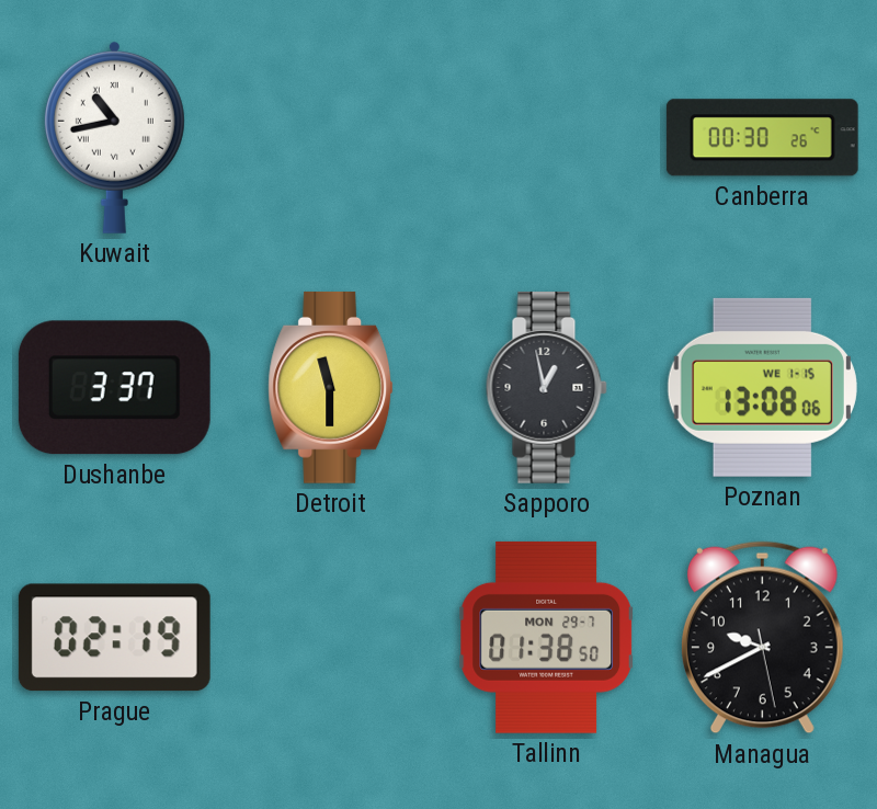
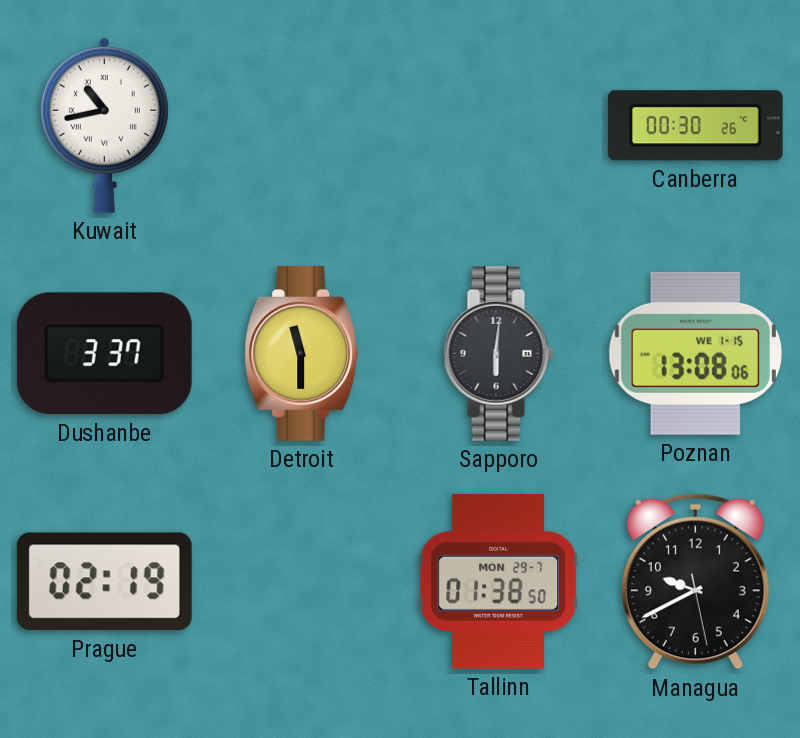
Sapporo: 12:58 -> 6:01
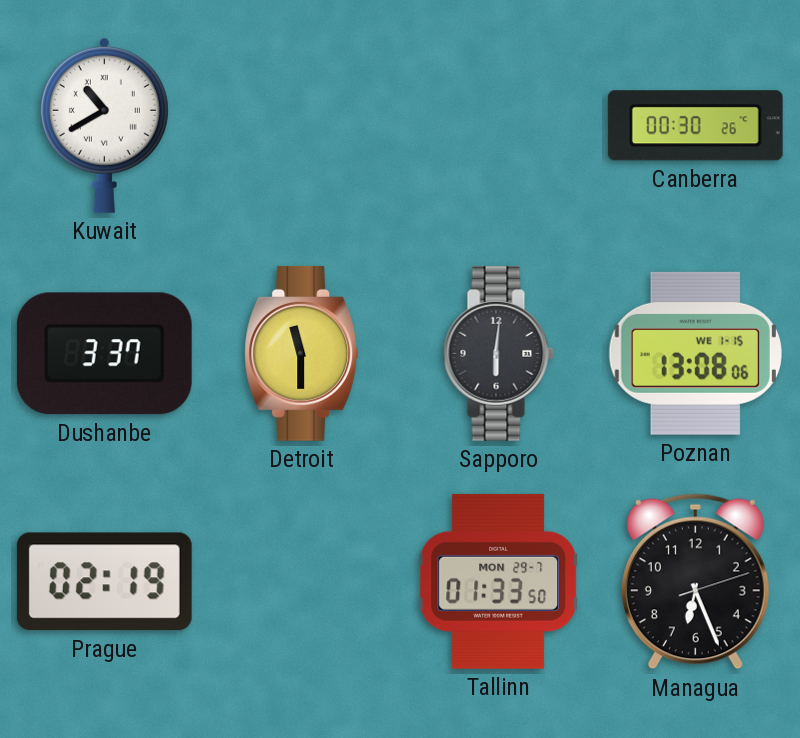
Kuwait: 10:43 -> 10:40
Tallinn: 01:38 -> 01:33
Managua: 9:40 -> 6:26
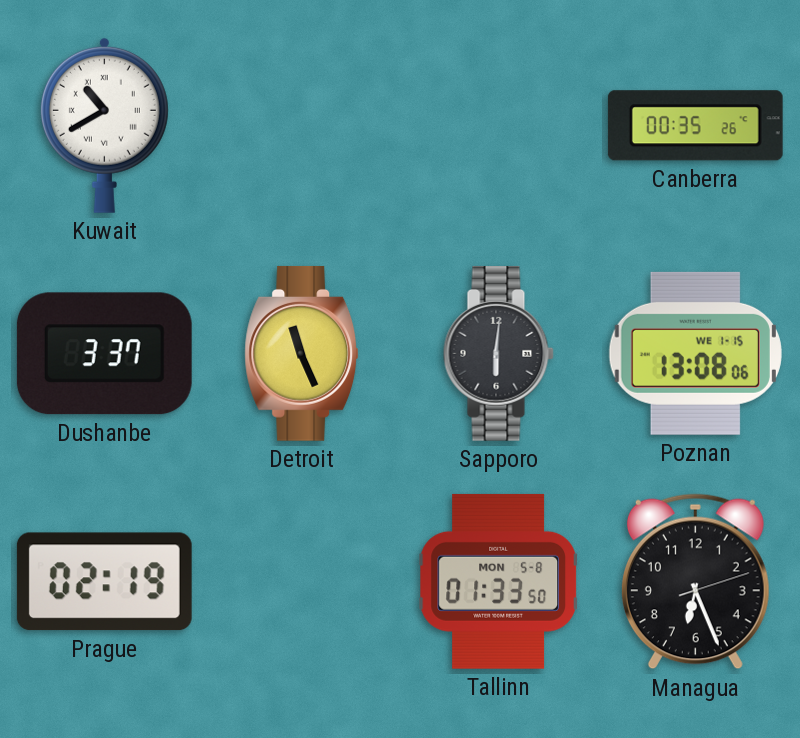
Canberra: 00:30 -> 00:35
Detroit: 11:30 -> 11:26
Tallinn date: MON 29-7 -> MON 5-8
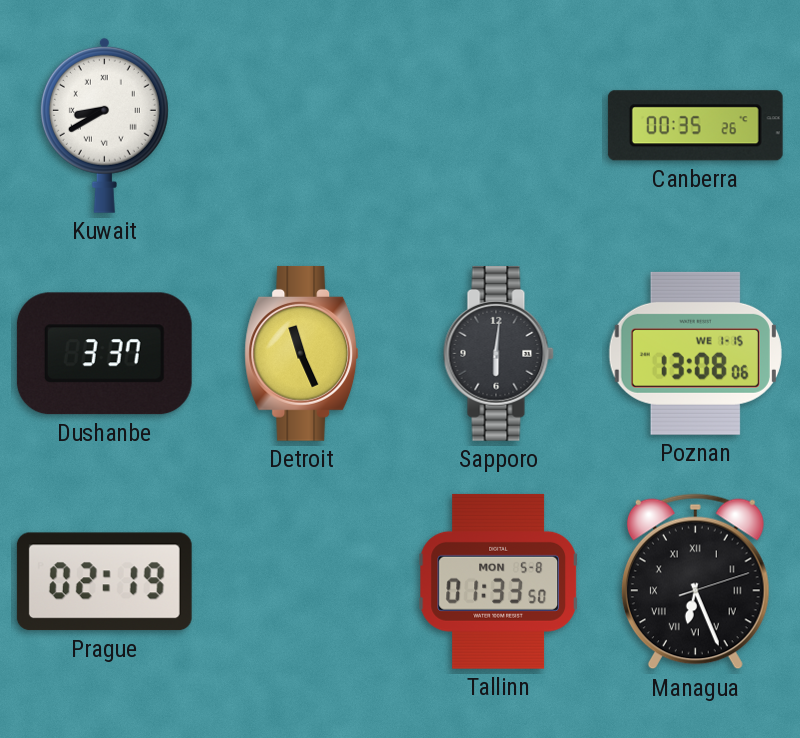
Kuwait: 10:40 -> 8:40
Managua numerals: Arabic -> Roman
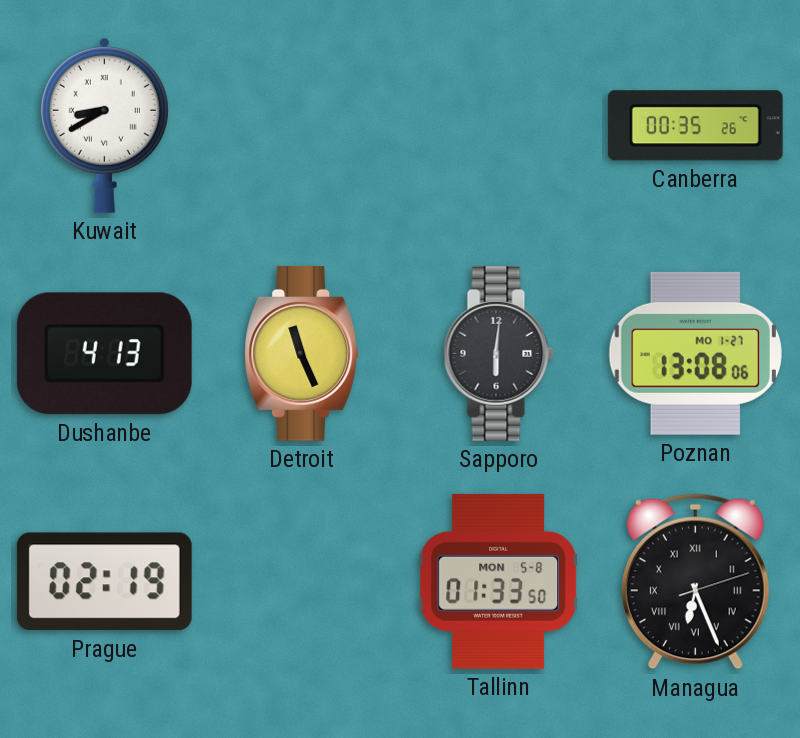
Dushanbe: 3:37 -> 4:13
Poznan date: WE 1-15 -> MO 1-27
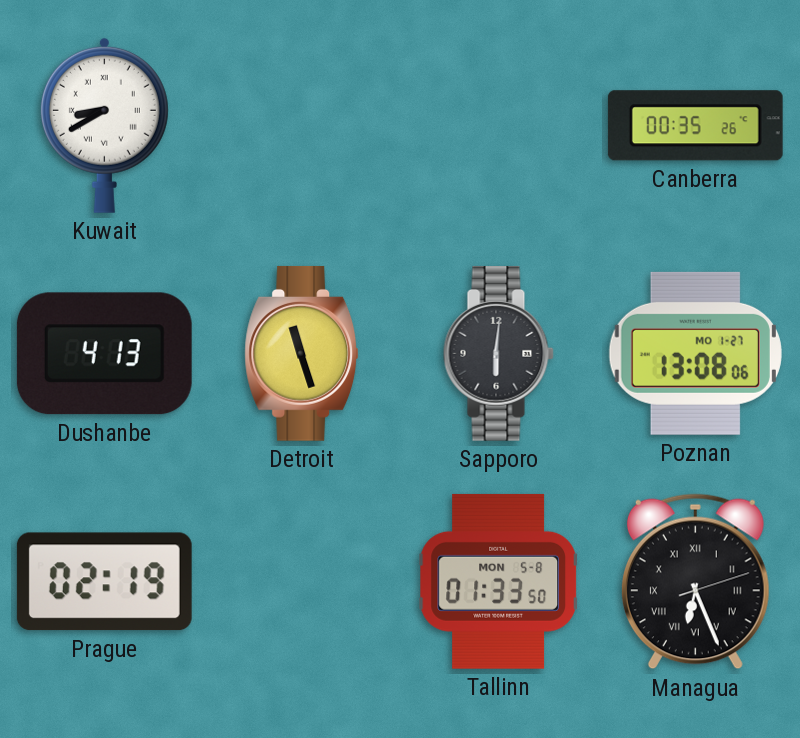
Detroit: 11:26 -> 11:27
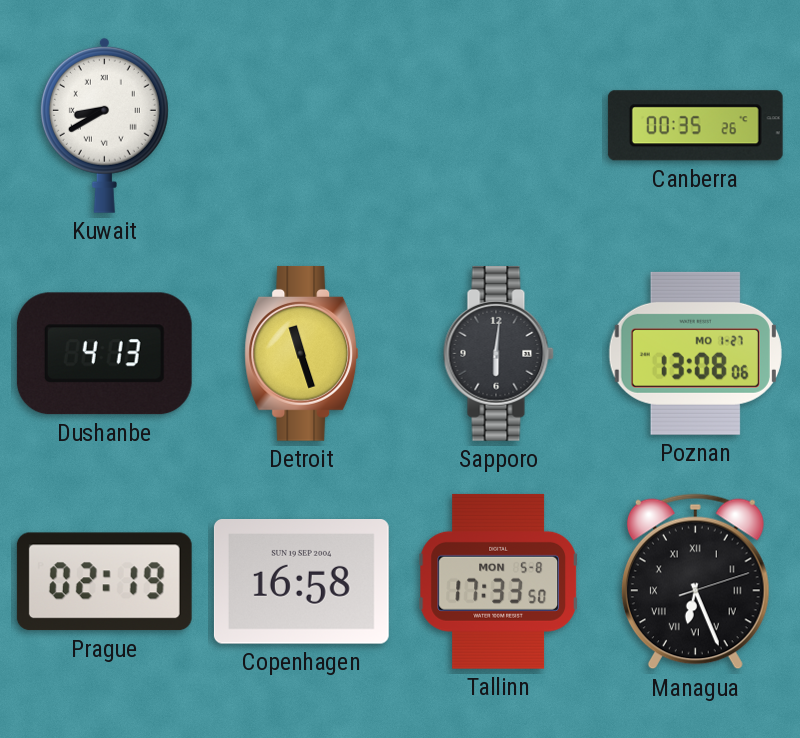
Copenhagen: none -> 16:58
Tallinn: 01:33 -> 17:33
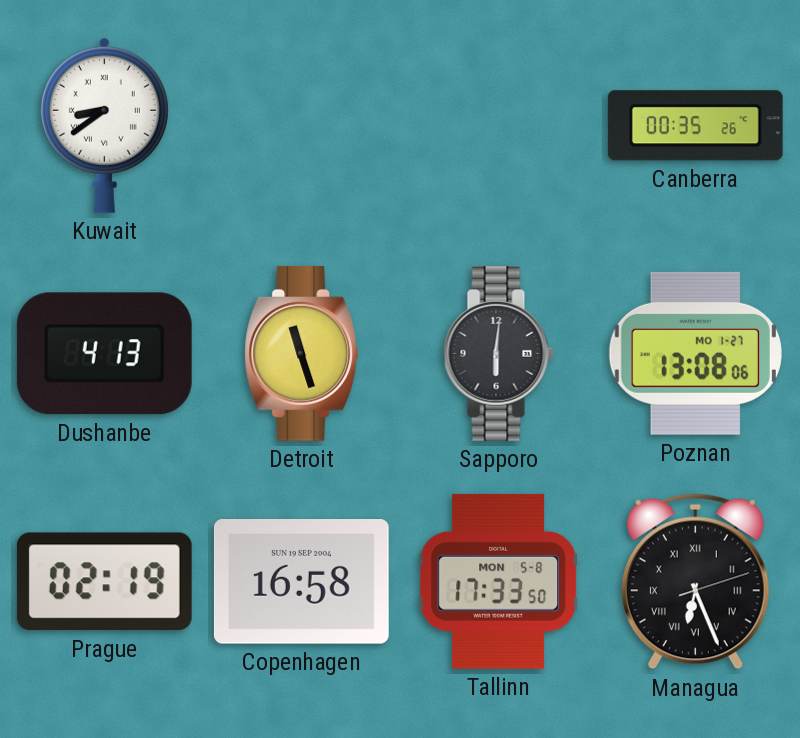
Kuwait: 8:40 -> 8:39
